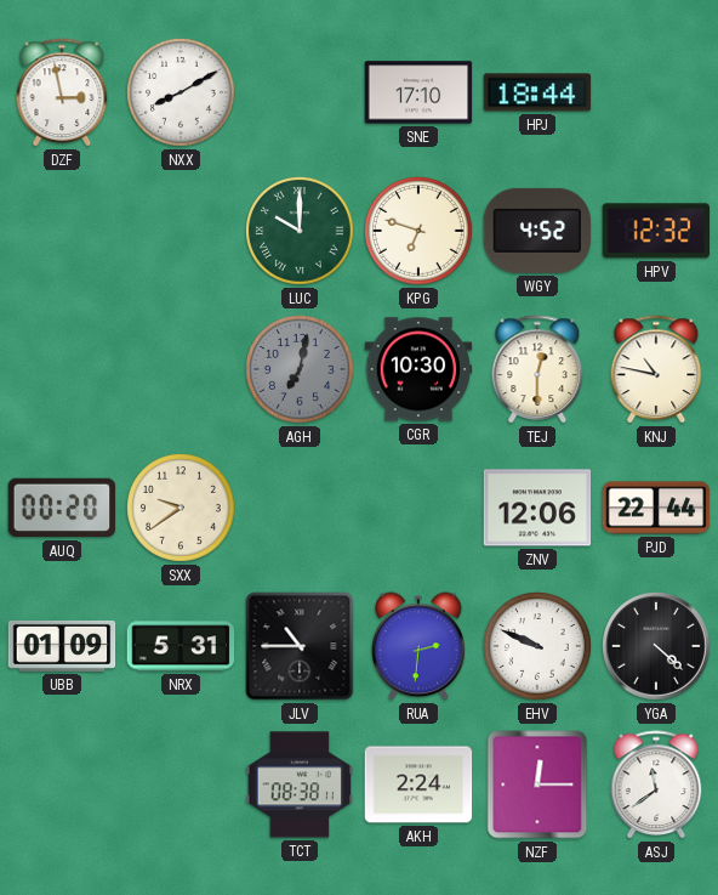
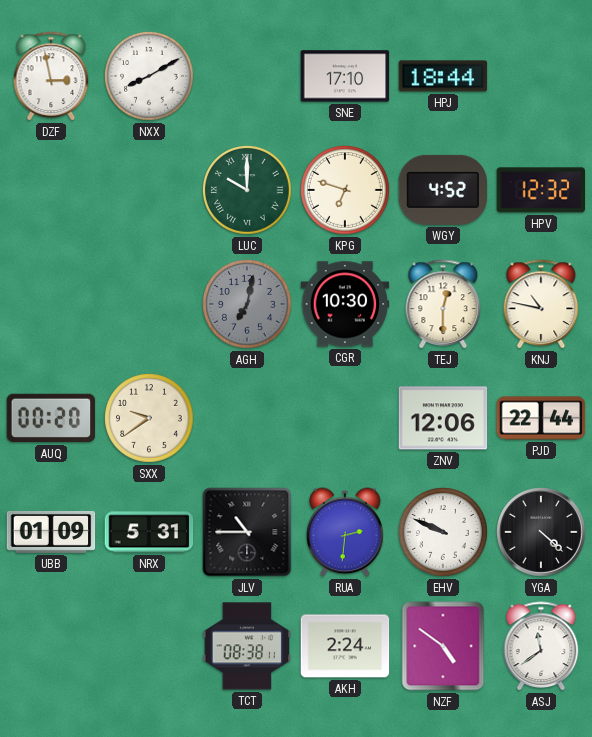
NZF: 12:15 -> 4:51
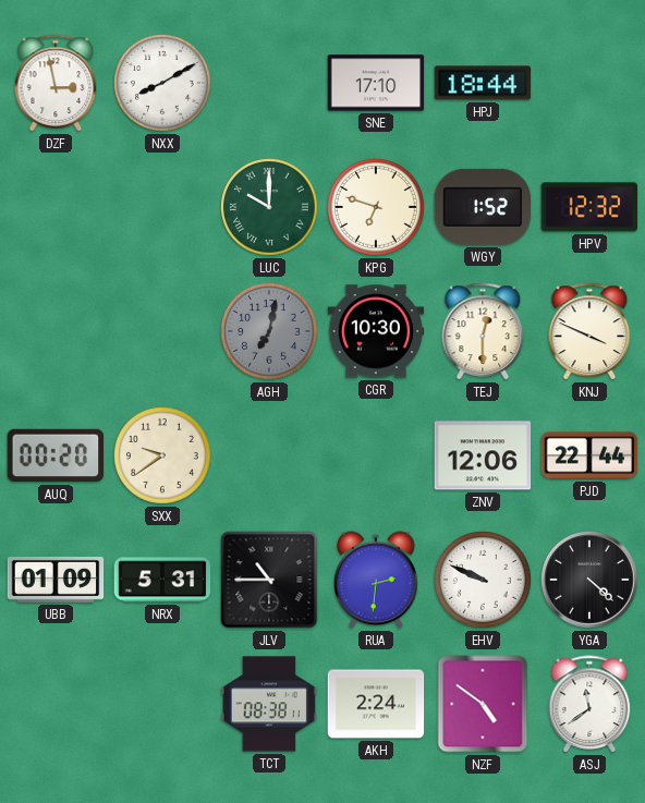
WGY: 4:52 -> 1:52
KNJ: 10:47 -> 3:49
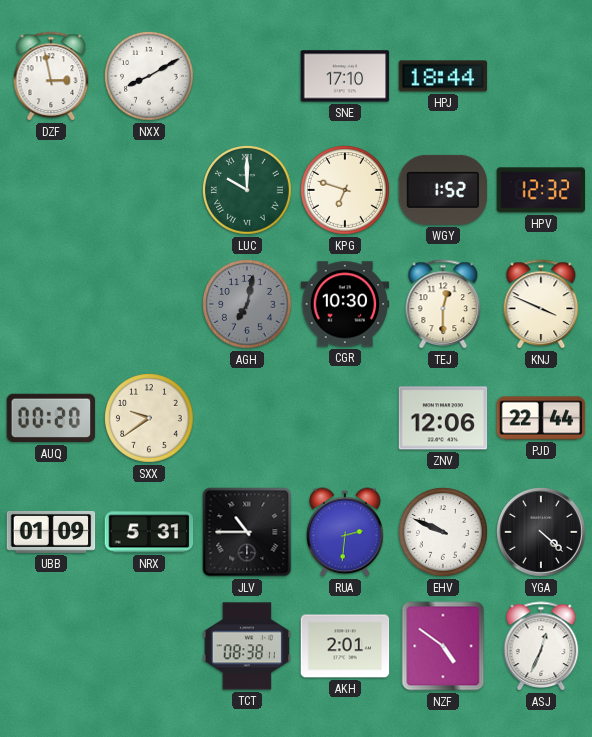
AKH: 2:24 -> 2:01
ASJ: 11:39 -> 12:34
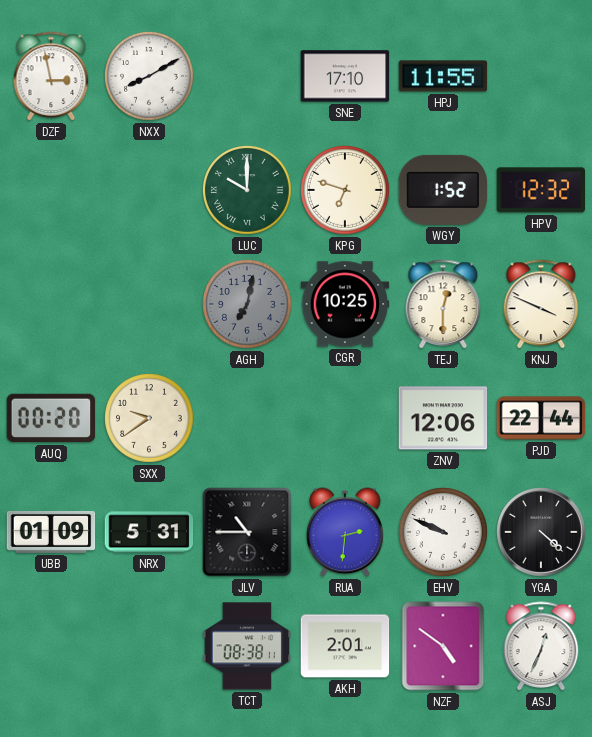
HPJ: 18:44 -> 11:55
CGR: 10:30 -> 10:25
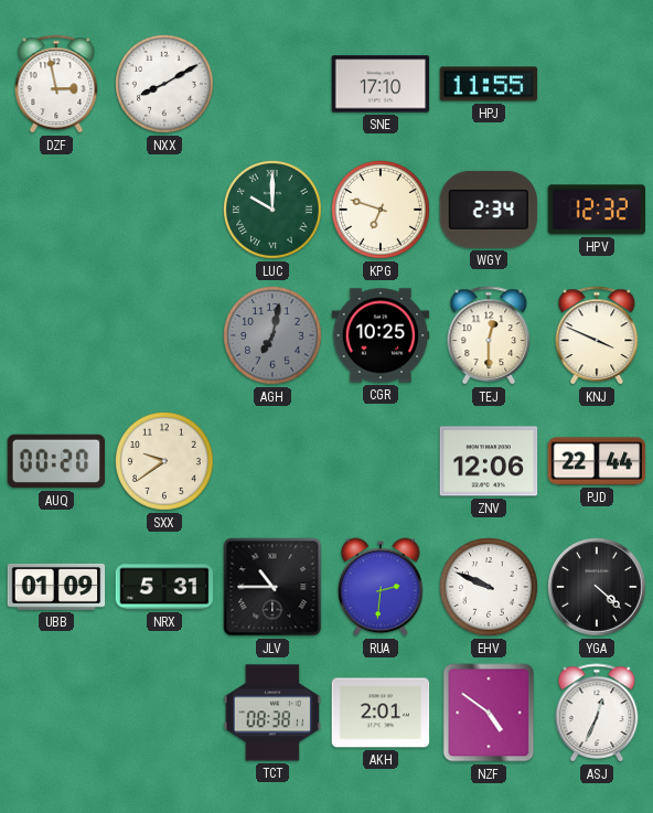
WGY: 1:52 -> 2:34
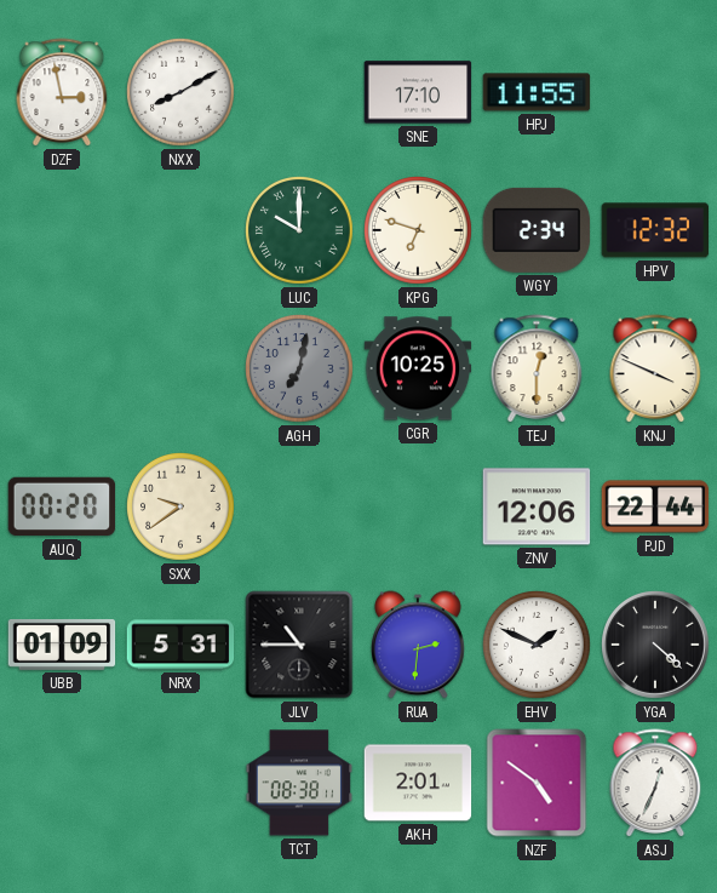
EHV: 9:49 -> 1:49
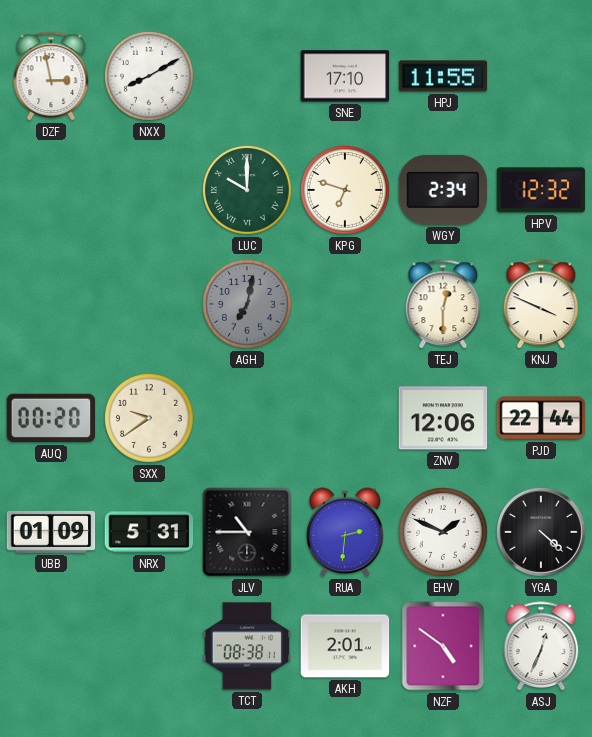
CGR: 10:25 -> none
